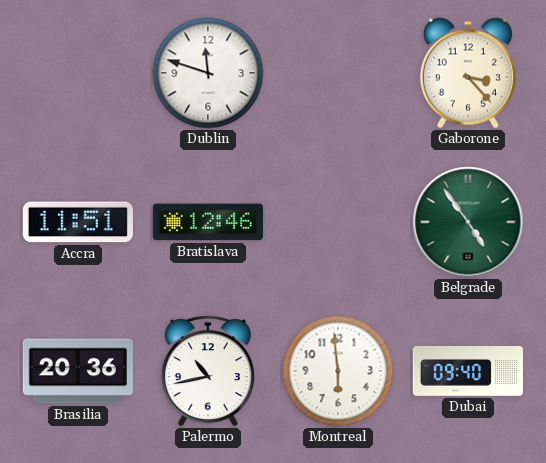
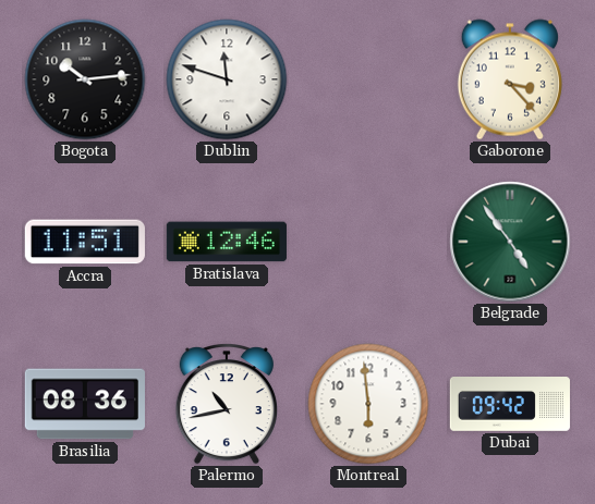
Bogota: none -> 10:14
Brasilia: 20:36 -> 08:36
Dubai: 09:40 -> 09:42
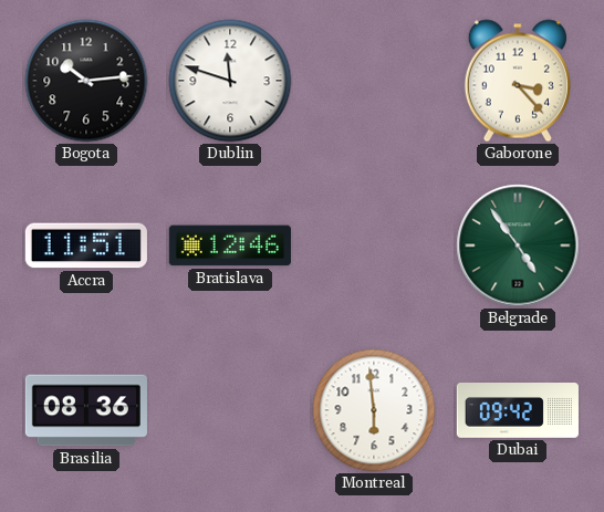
Palermo: 10:43 -> none
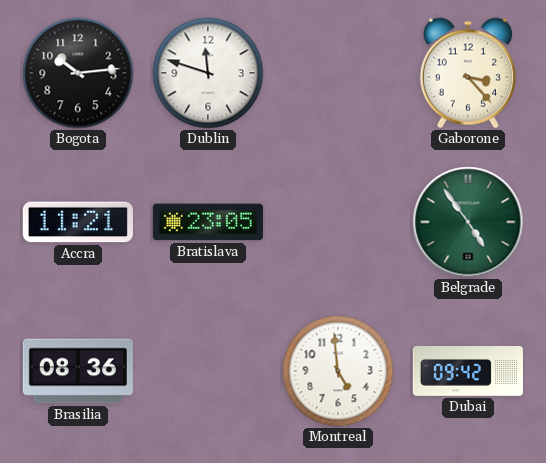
Accra: 11:51 -> 11:21
Bratislava: 12:46 -> 23:05
Montreal: 5:59 -> 4:59
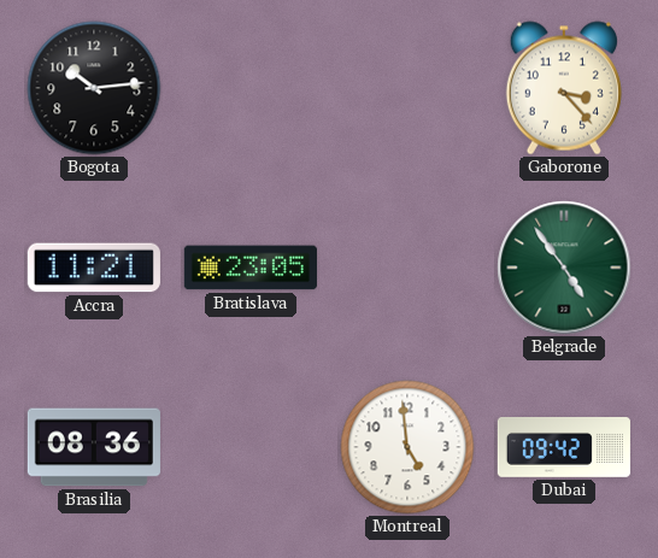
Dublin: 11:48 -> none
